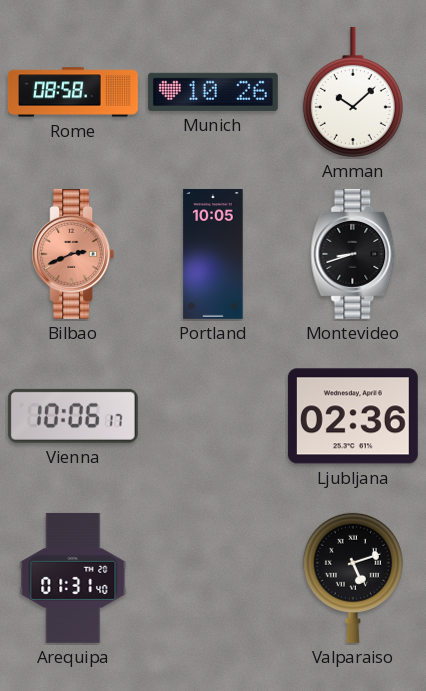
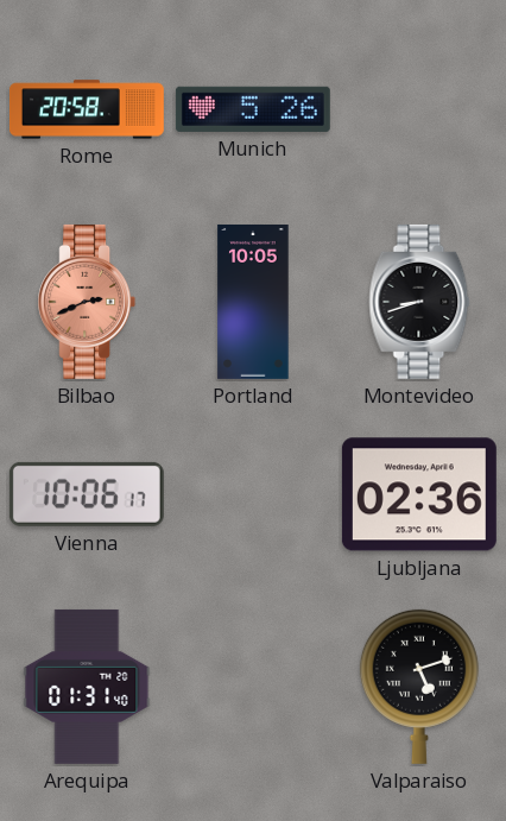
Rome: 08:58 -> 20:58
Munich: 10:26 -> 5:26
Amman: 10:08 -> none
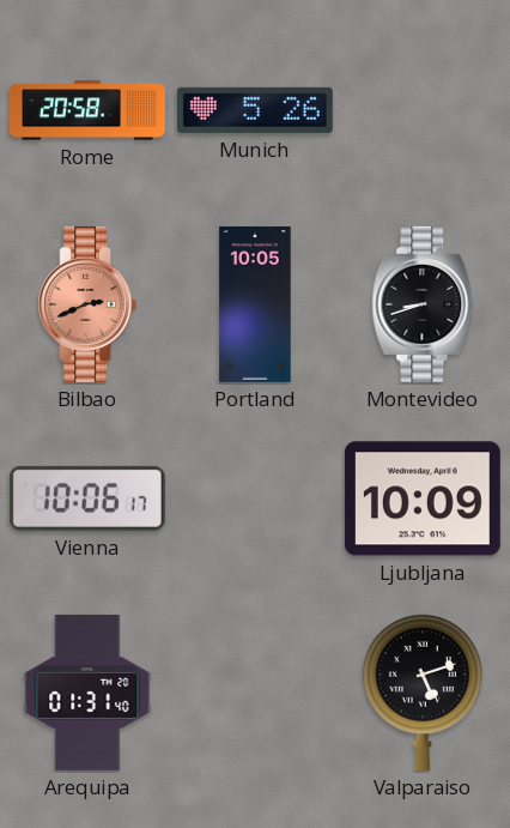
Ljubljana: 02:36 -> 10:09
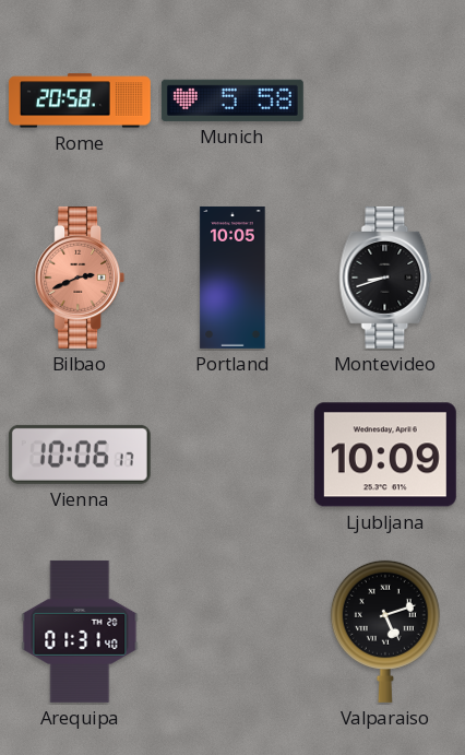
Munich: 5:26 -> 5:58
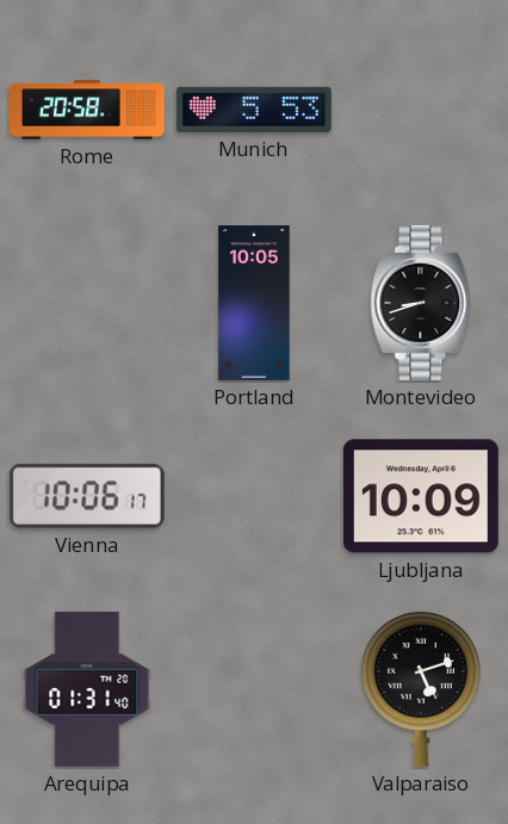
Munich: 5:58 -> 5:53
Bilbao: 2:41 -> none
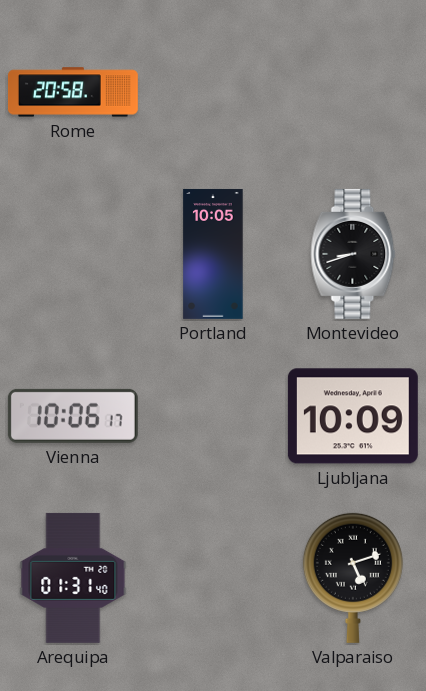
Munich: 5:53 -> none
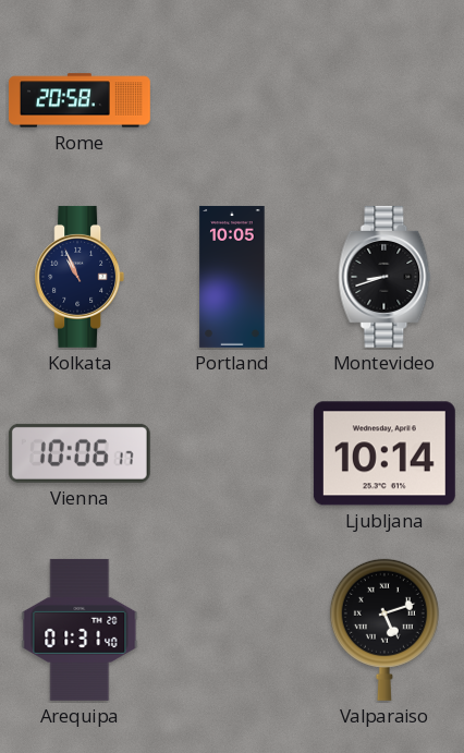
Kolkata: none -> 10:56
Ljubljana: 10:09 -> 10:14
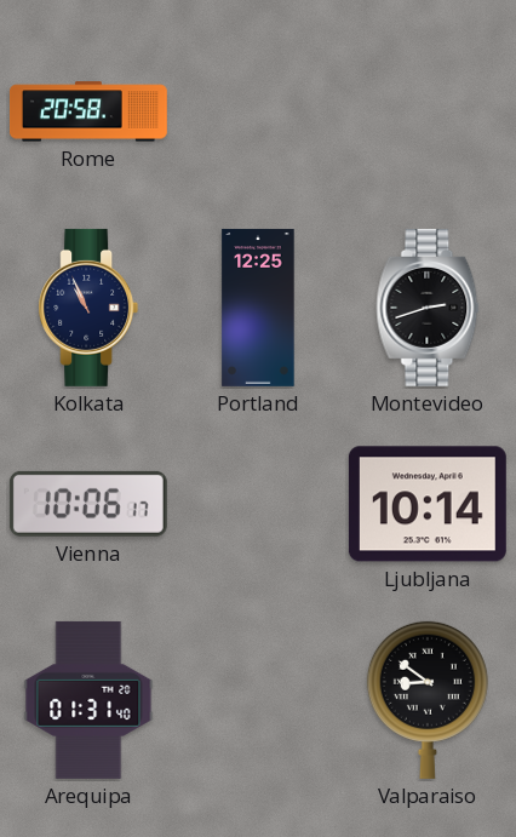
Portland: 10:05 -> 12:25
Montevideo: 8:42 -> 2:42
Valparaiso: 5:12 -> 8:51
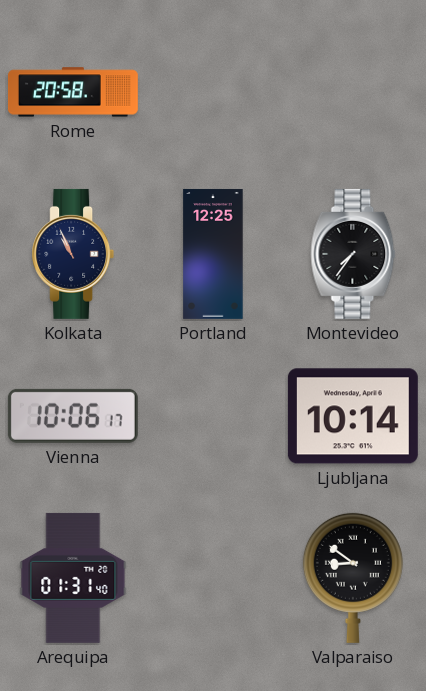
Montevideo: 2:42 -> 7:36
